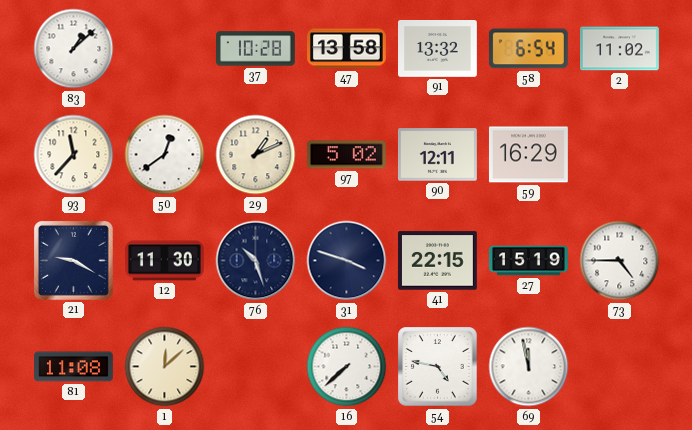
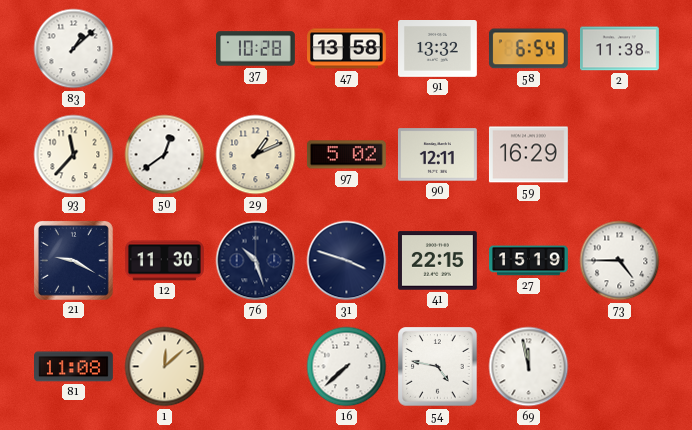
2: 11:02 -> 11:38
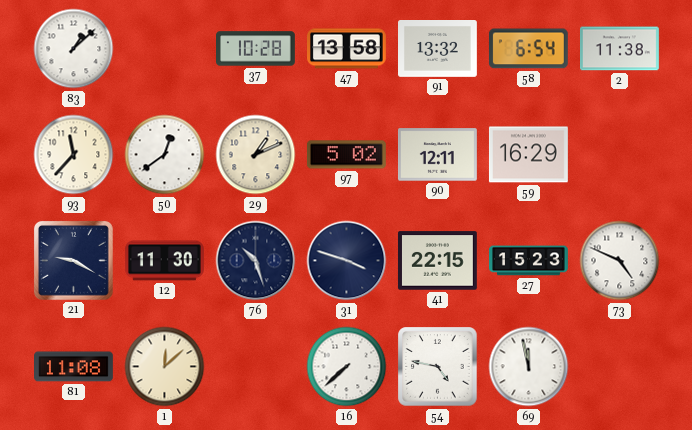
27: 15:19 -> 15:23
73: 4:45 -> 4:49
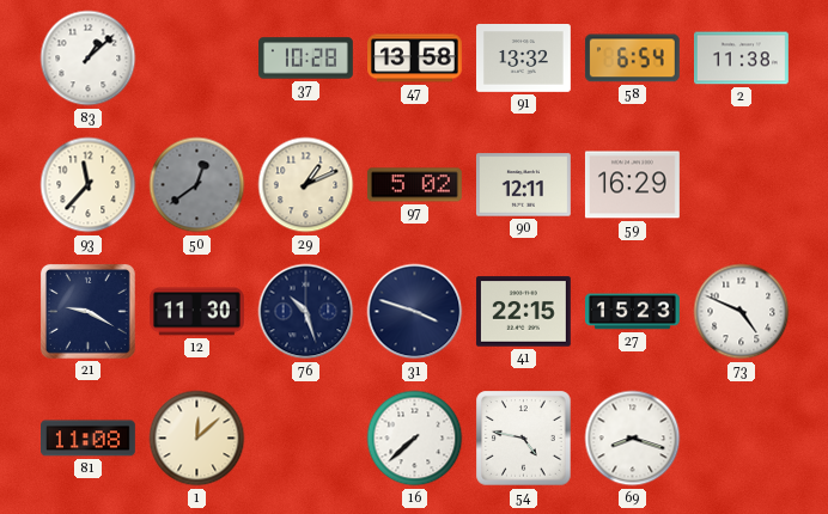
50 dial: white -> grey
69: 11:58 -> 8:18
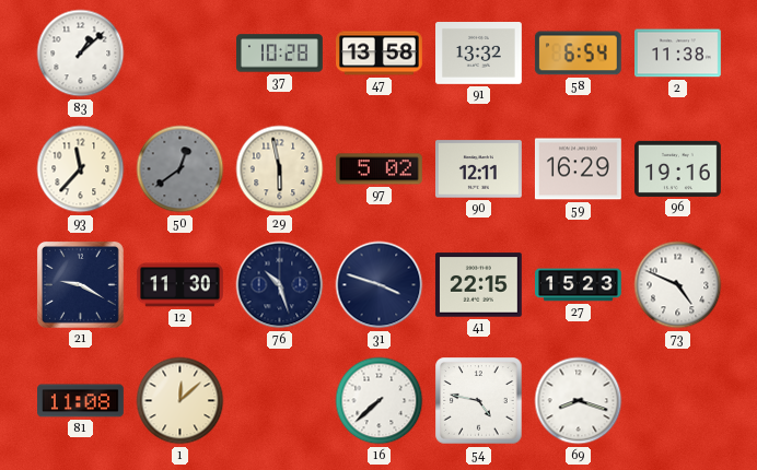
29: 1:11 -> 5:58
96: none -> 19:16
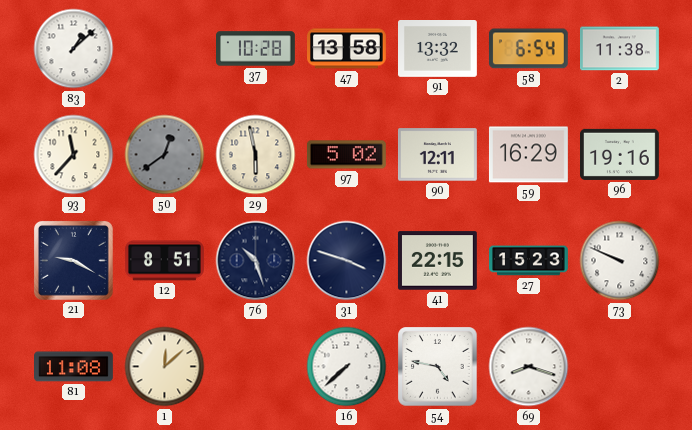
12: 11:30 -> 8:51
73: 4:49 -> 9:49
